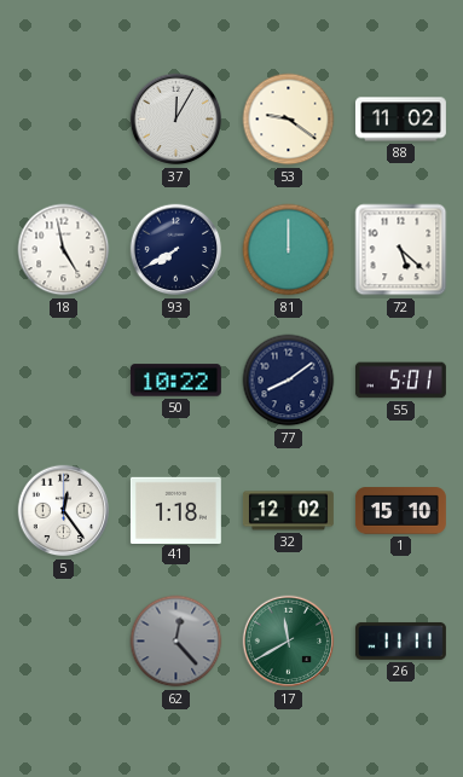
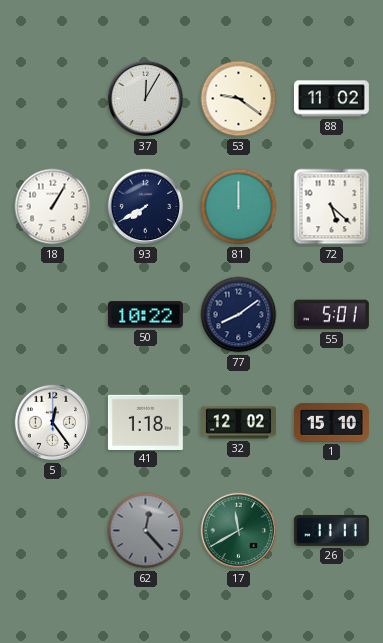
18: 4:58 -> 1:05
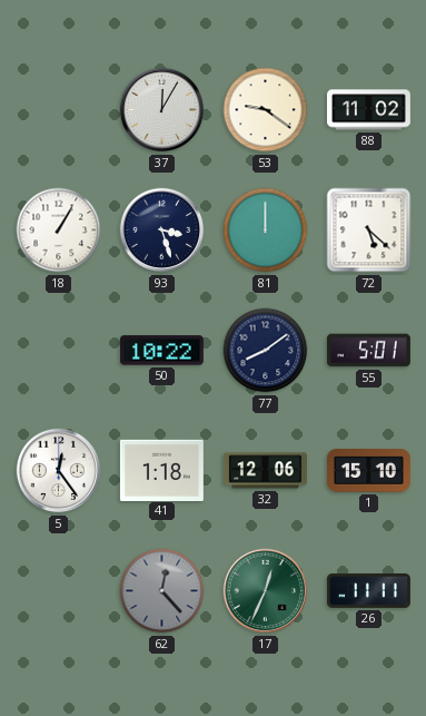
93: 7:40 -> 3:27
32: 12:02 -> 12:06
17: 11:40 -> 12:34
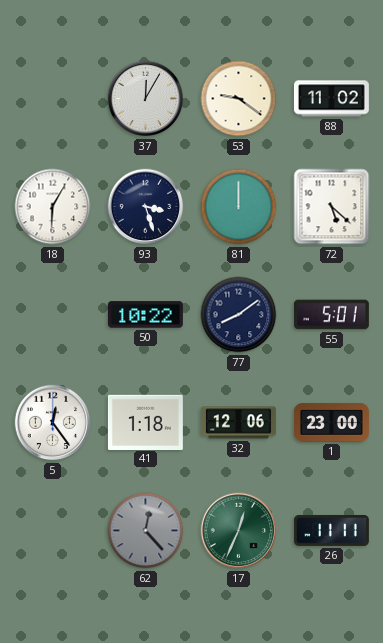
18: 1:05 -> 6:05
1: 15:10 -> 23:00
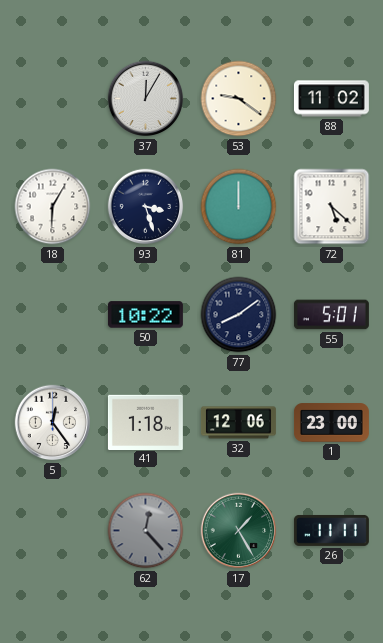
17: 12:34 -> 1:25
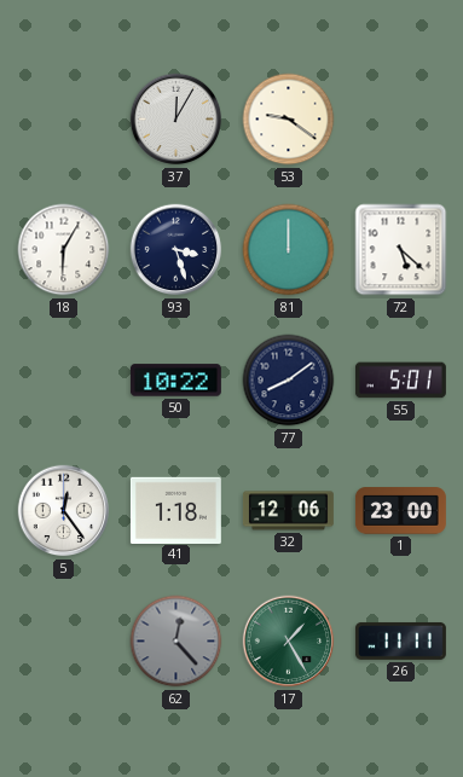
88: 11:02 -> none
